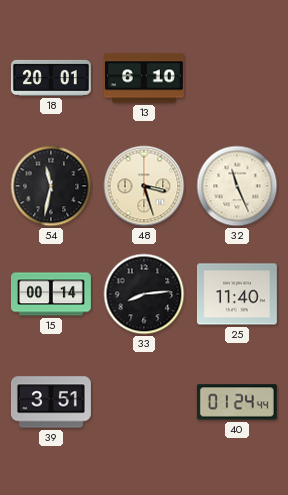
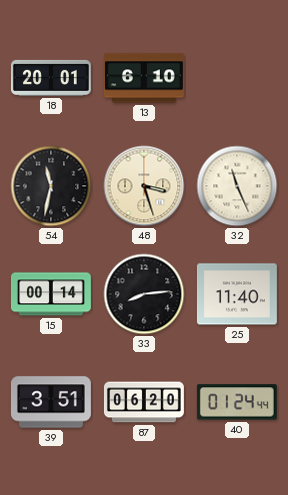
87: none -> 06:20
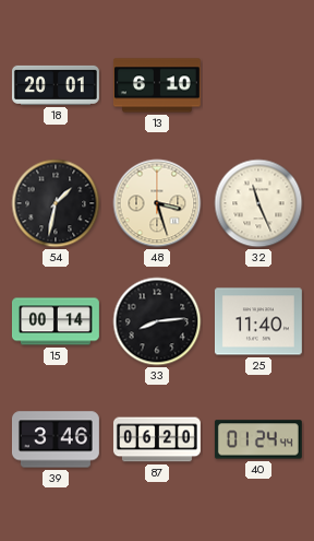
54: 11:32 -> 1:32
39: 3:51 -> 3:46
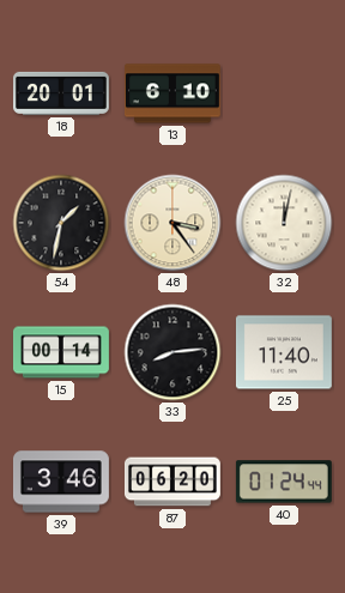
48: 3:27 -> 3:24
32: 11:26 -> 12:02
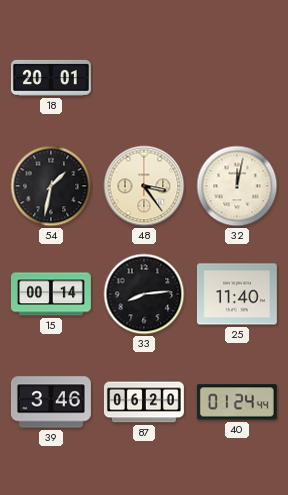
13: 6:10 -> none
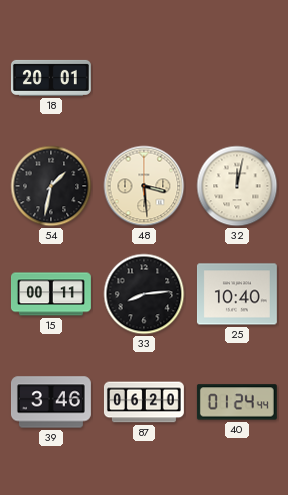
48: 3:24 -> 3:29
15: 00:14 -> 00:11
25: 11:40 -> 10:40
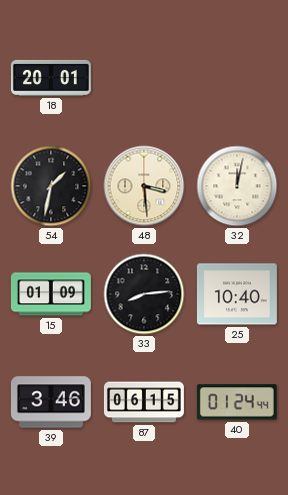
15: 00:11 -> 01:09
87: 06:20 -> 06:15
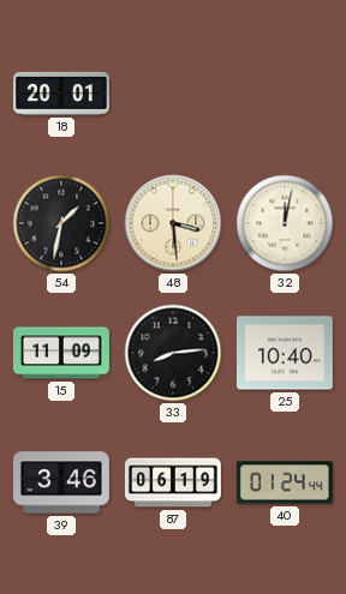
15: 01:09 -> 11:09
87: 06:15 -> 06:19
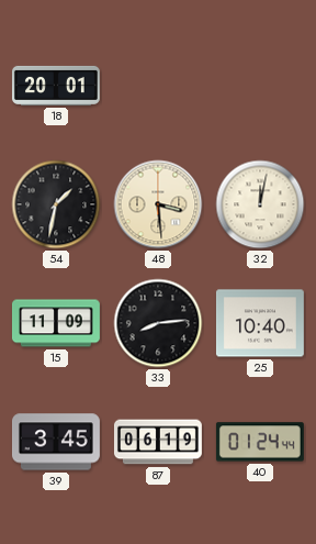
39: 3:46 -> 3:45
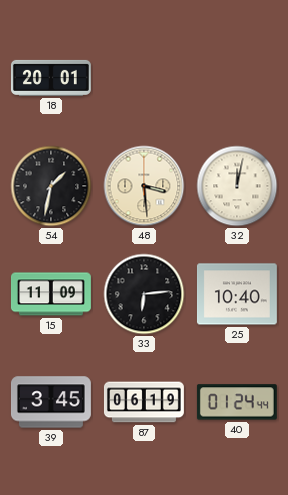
33: 8:14 -> 6:14
